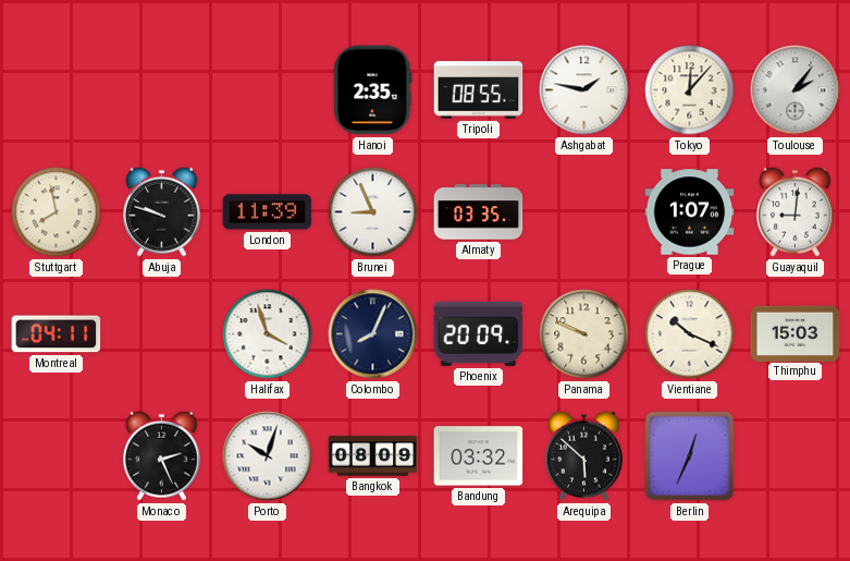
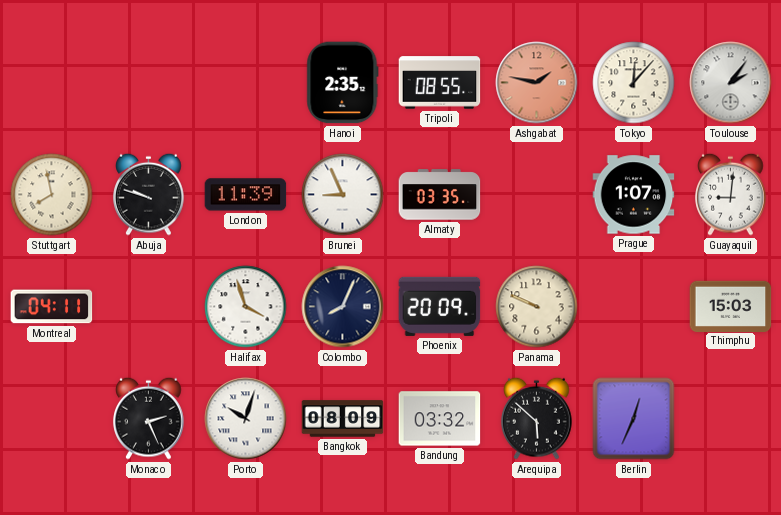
Ashgabat dial: white -> salmon
Vientiane: 10:19 -> none
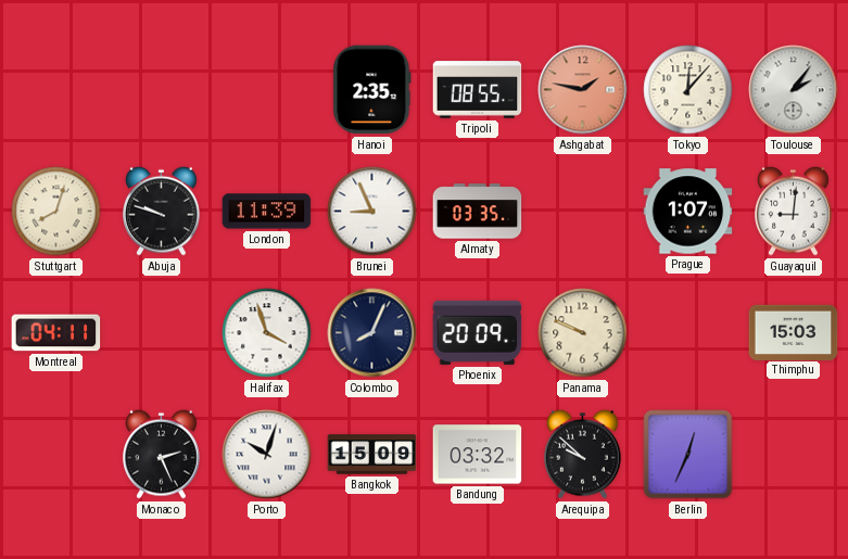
Stuttgart: 7:58 -> 8:03
Bangkok: 08:09 -> 15:09
Arequipa: 5:52 -> 9:52
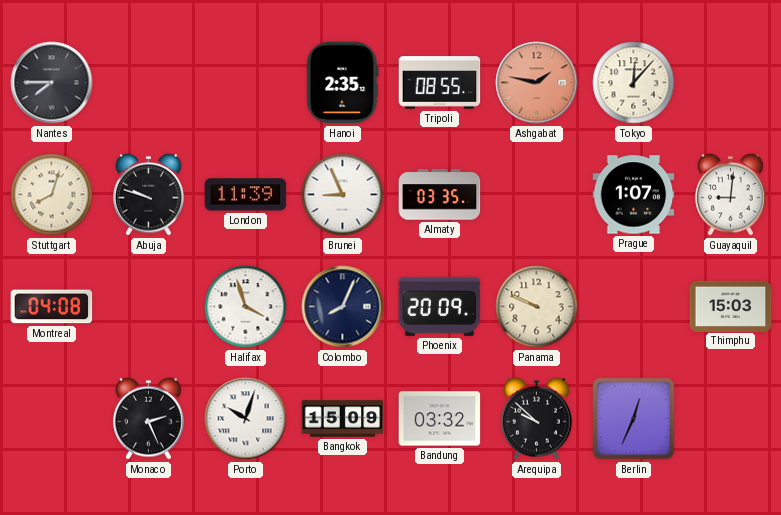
Nantes: none -> 7:45
Toulouse: 2:06 -> none
Montreal: 04:11 -> 04:08
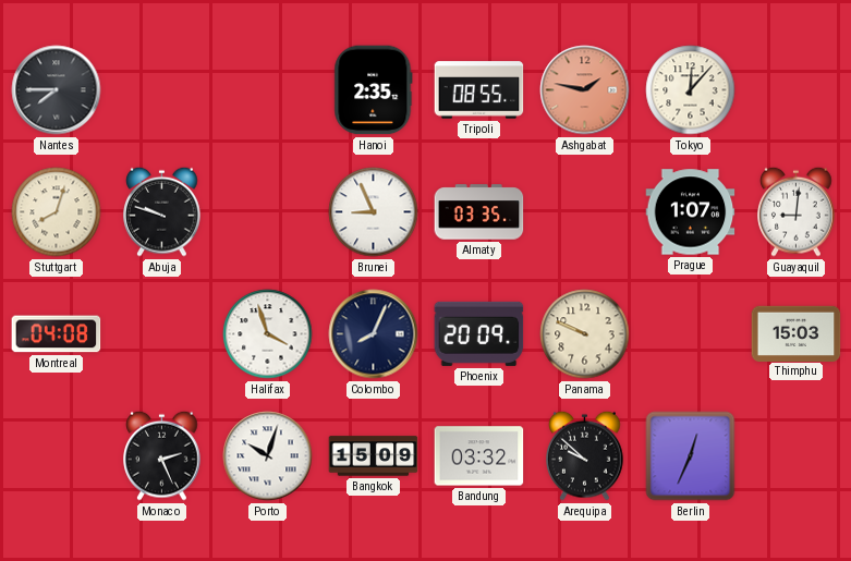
London: 11:39 -> none
